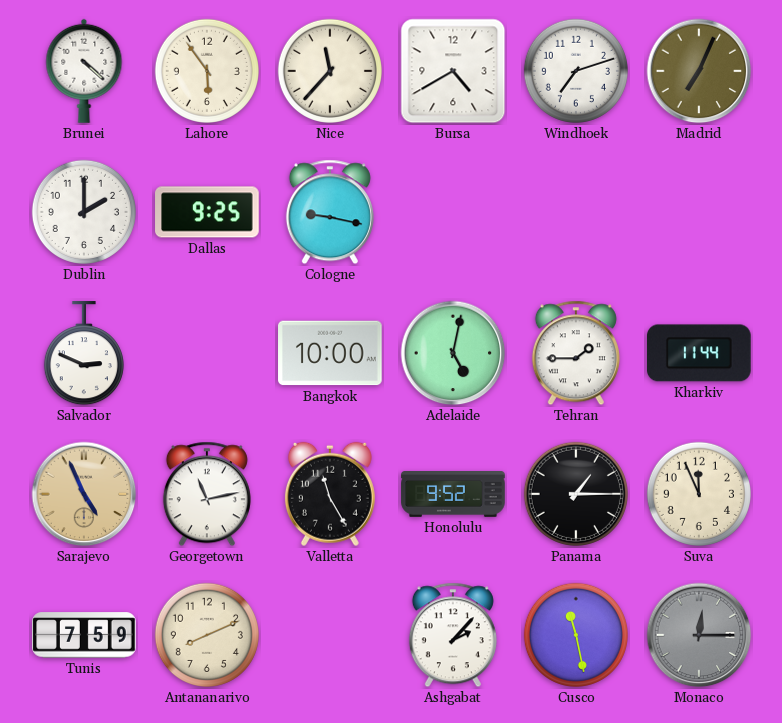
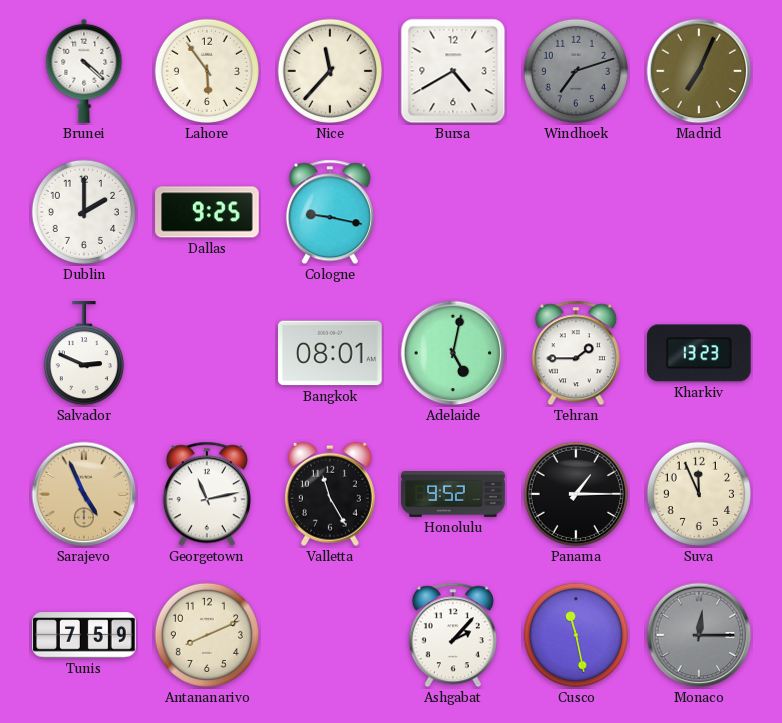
Windhoek dial: white -> grey
Bangkok: 10:00 -> 08:01
Kharkiv: 11:44 -> 13:23
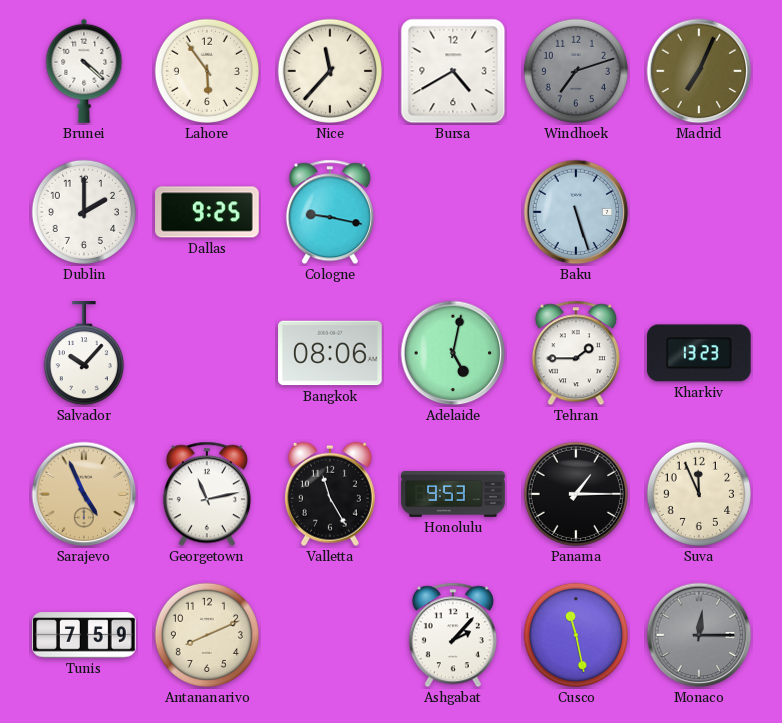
Baku: none -> 5:27
Salvador: 2:49 -> 10:07
Bangkok: 08:01 -> 08:06
Honolulu: 9:52 -> 9:53
